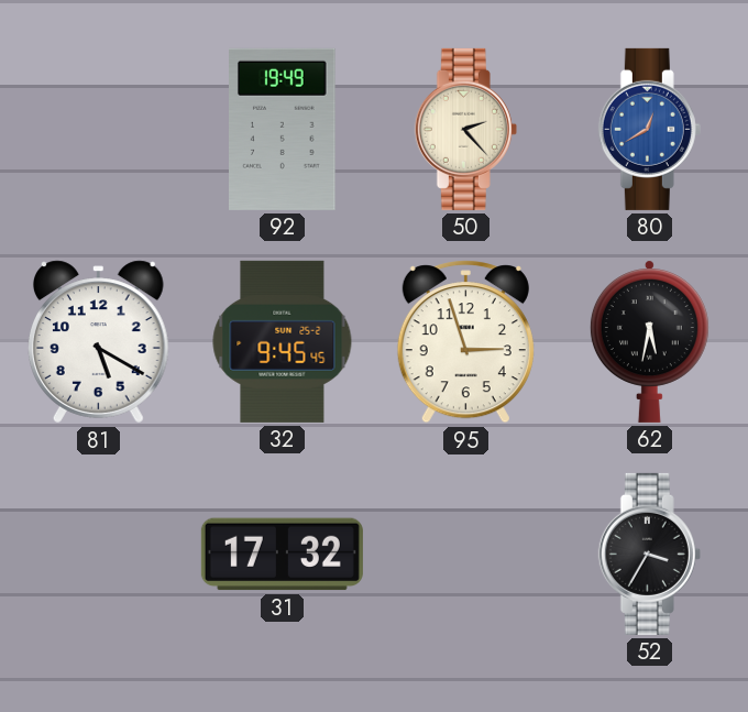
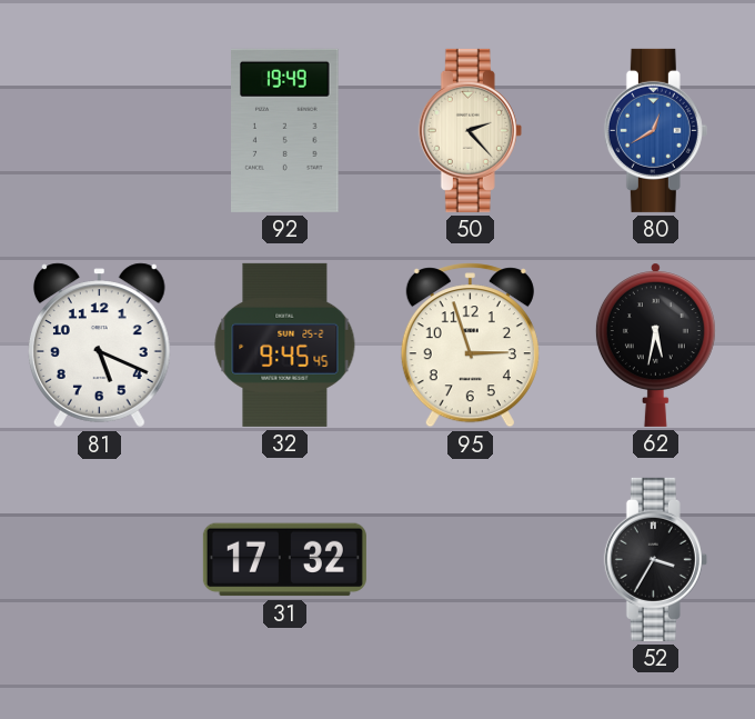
81: 5:20 -> 5:19
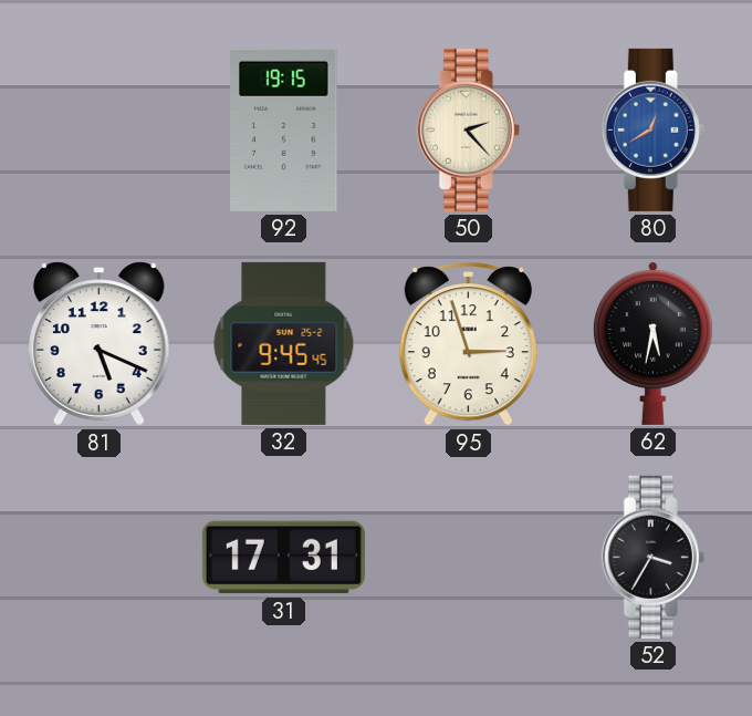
92: 19:49 -> 19:15
31: 17:32 -> 17:31
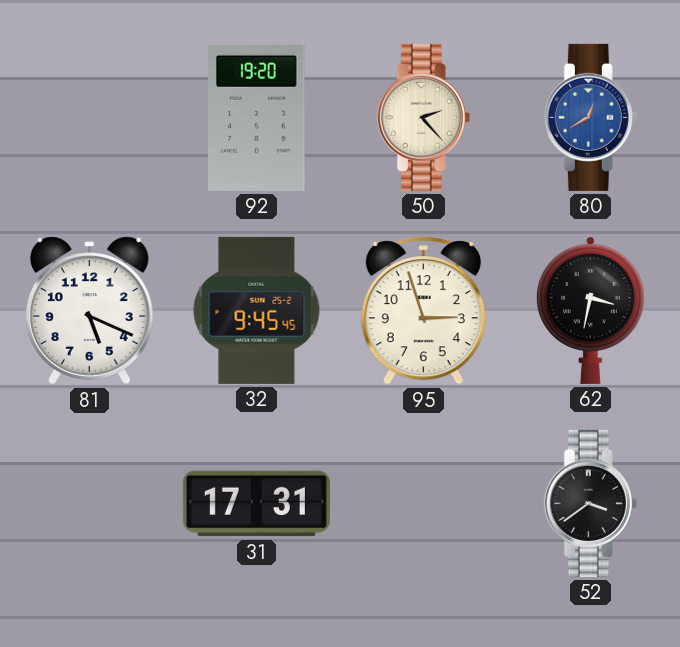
92: 19:15 -> 19:20
62: 5:32 -> 3:32
52: 3:35 -> 3:39
